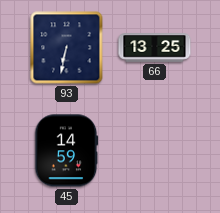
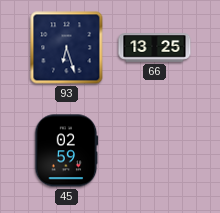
93: 6:32 -> 6:27
45: 14:59 -> 02:59
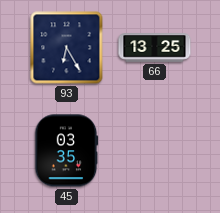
93: 6:27 -> 6:25
45: 02:59 -> 03:35
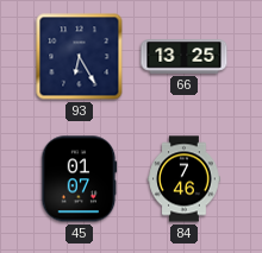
45: 03:35 -> 01:07
84: none -> 7:46
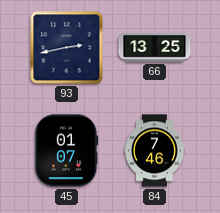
93: 6:25 -> 2:43
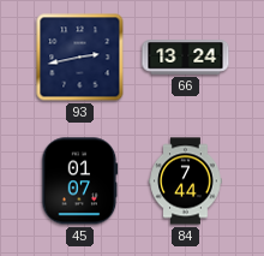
66: 13:25 -> 13:24
84: 7:46 -> 7:44
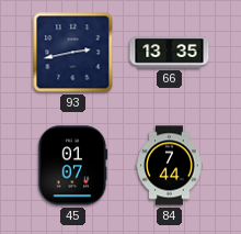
66: 13:24 -> 13:35
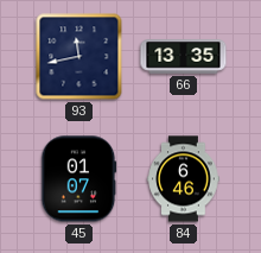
93: 2:43 -> 11:43
84: 7:44 -> 6:46
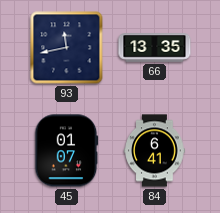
84: 6:46 -> 6:41
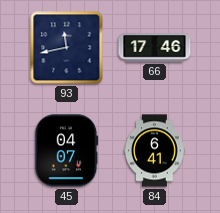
66: 13:35 -> 17:46
45: 01:07 -> 04:07
